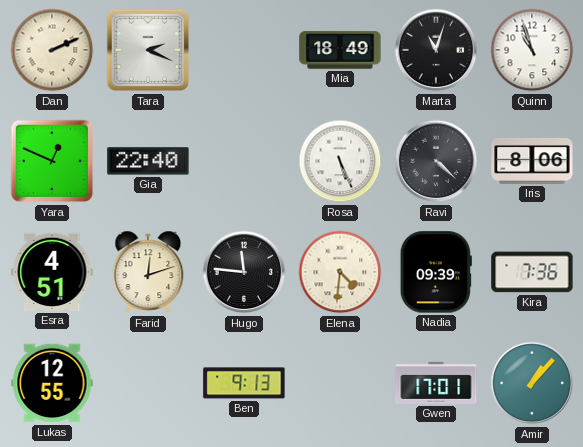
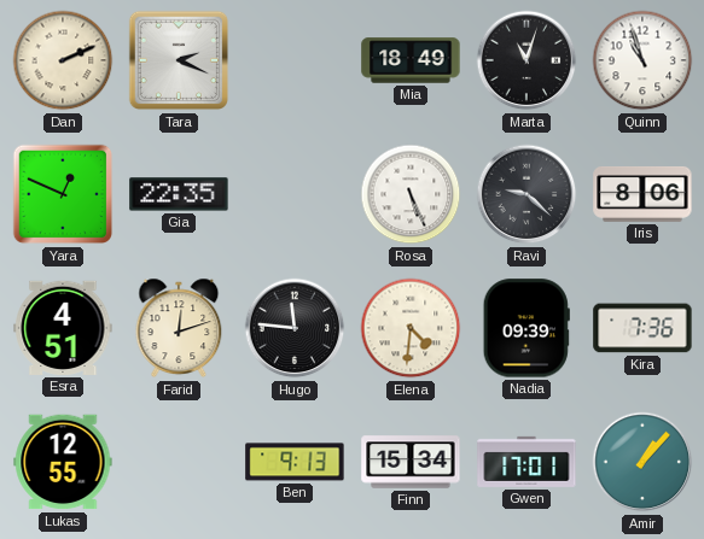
Gia: 22:40 -> 22:35
Ravi: 4:22 -> 9:22
Finn: none -> 15:34
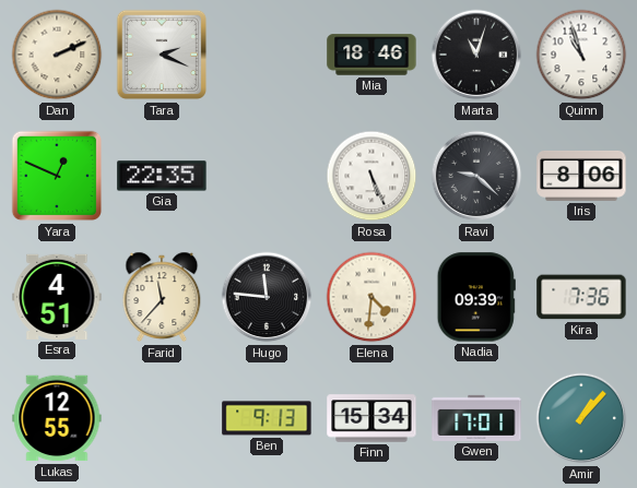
Mia: 18:49 -> 18:46
Farid: 12:12 -> 11:37
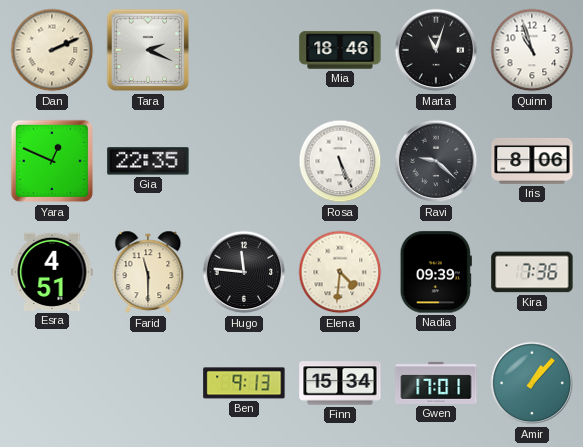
Farid: 11:37 -> 11:30
Lukas: 12:55 -> none
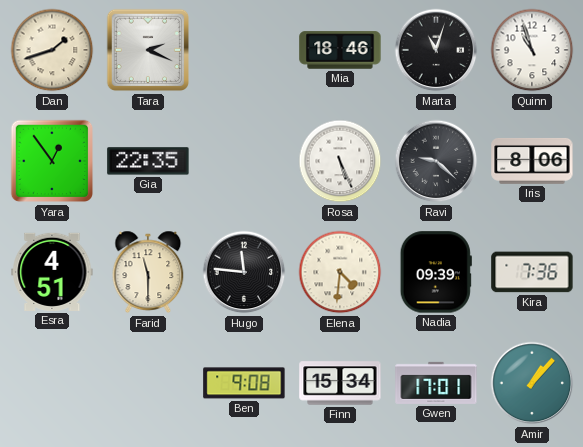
Dan: 2:11 -> 1:42
Yara: 12:49 -> 12:54
Ben: 9:13 -> 9:08
